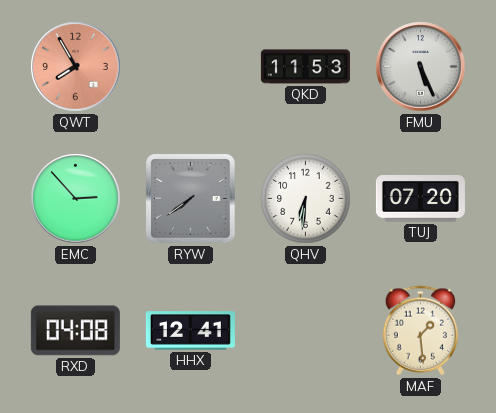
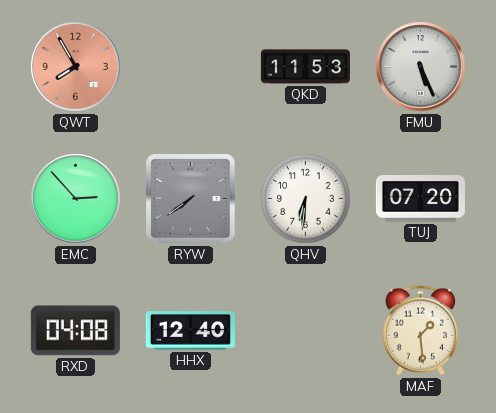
HHX: 12:41 -> 12:40
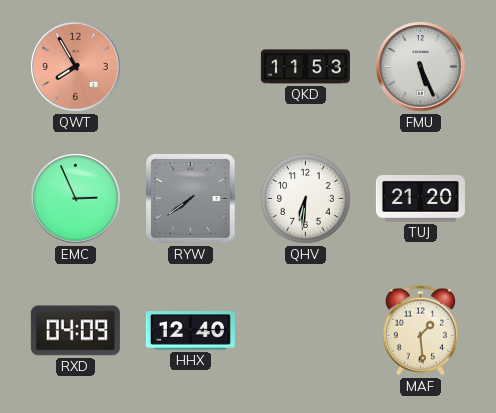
EMC: 2:53 -> 2:56
TUJ: 07:20 -> 21:20
RXD: 04:08 -> 04:09
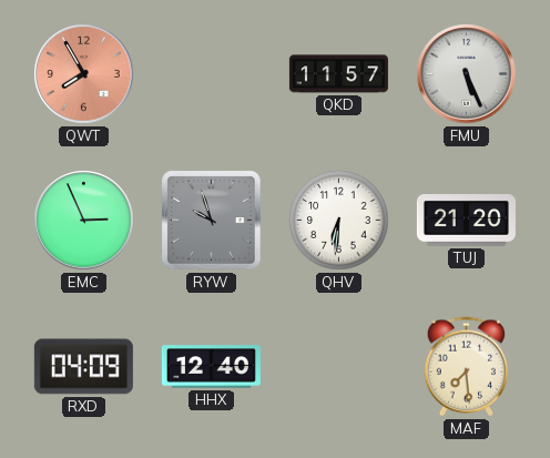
QKD: 11:53 -> 11:57
RYW: 7:39 -> 9:57
MAF: 1:29 -> 7:29
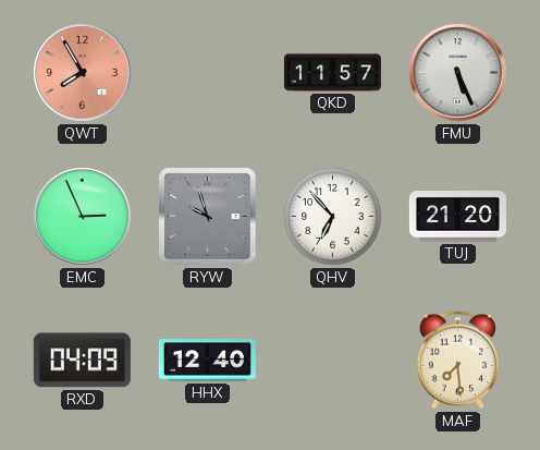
QHV: 6:31 -> 6:53
